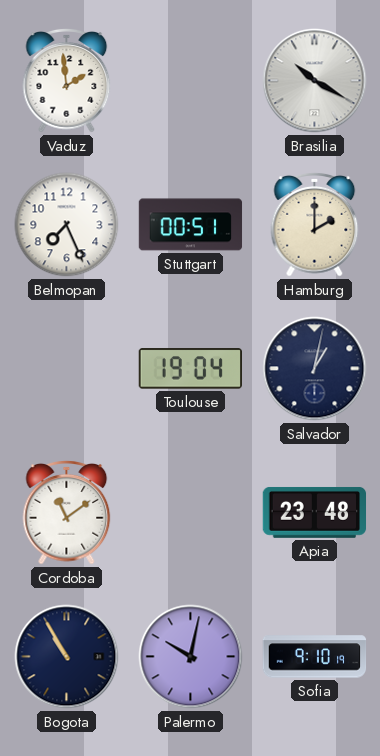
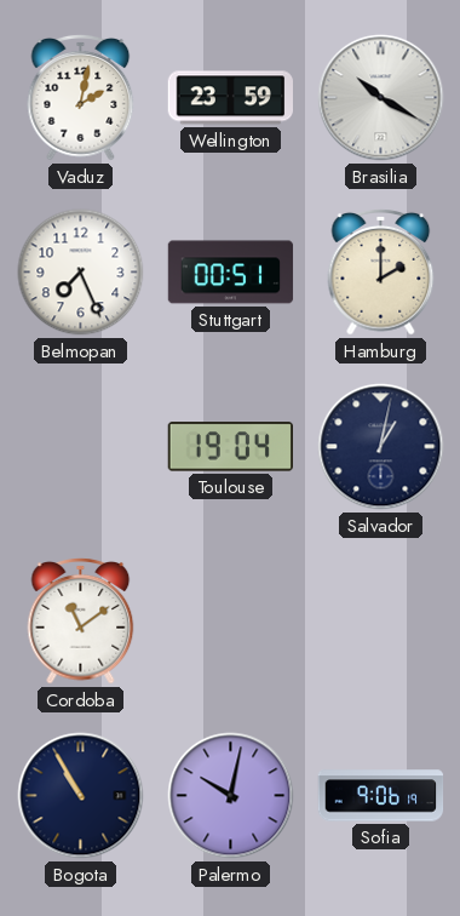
Vaduz: 1:59 -> 2:02
Wellington: none -> 23:59
Apia: 23:48 -> none
Sofia: 9:10 -> 9:06
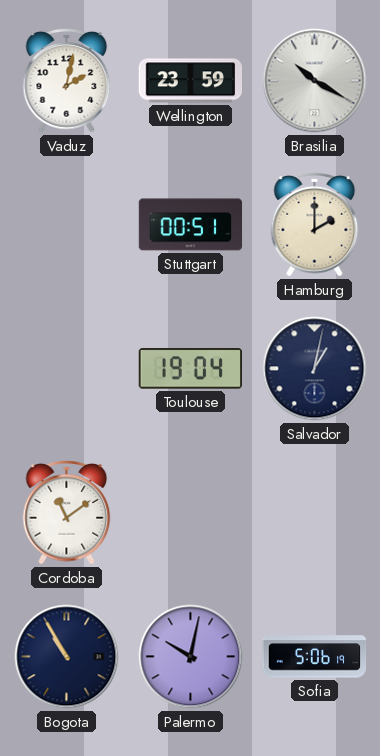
Belmopan: 7:26 -> none
Sofia: 9:06 -> 5:06
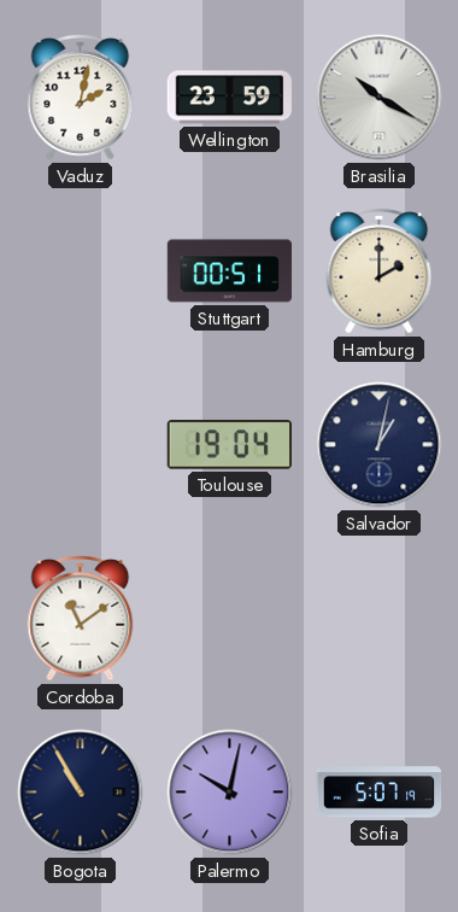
Sofia: 5:06 -> 5:07
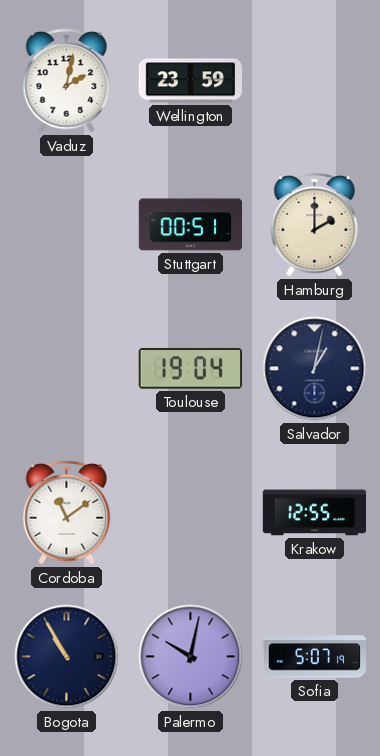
Brasilia: 10:20 -> none
Krakow: none -> 12:55
